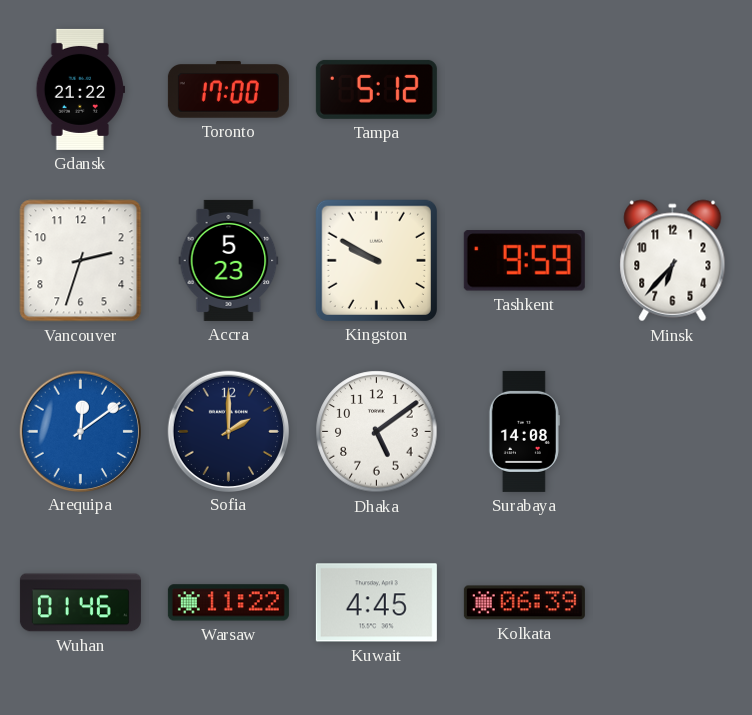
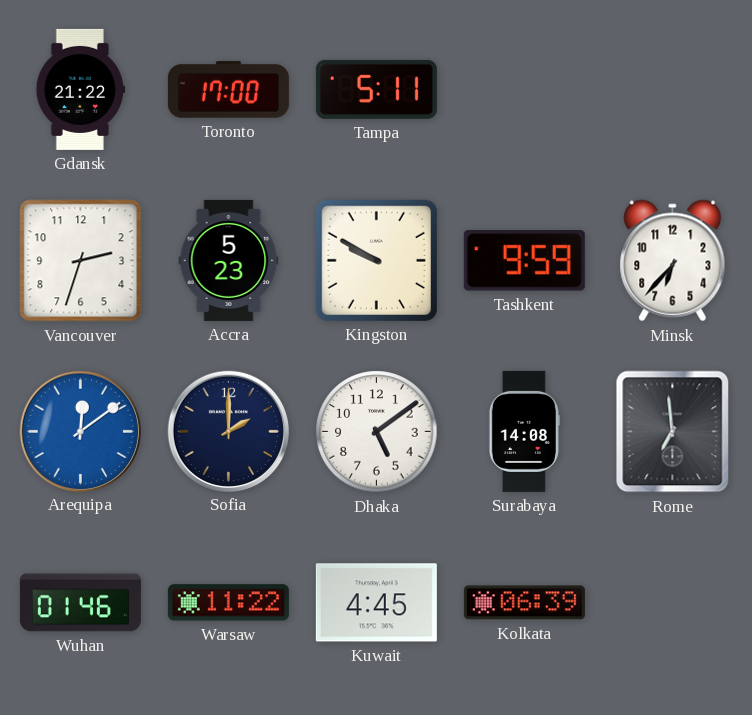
Tampa: 5:12 -> 5:11
Rome: none -> 6:59
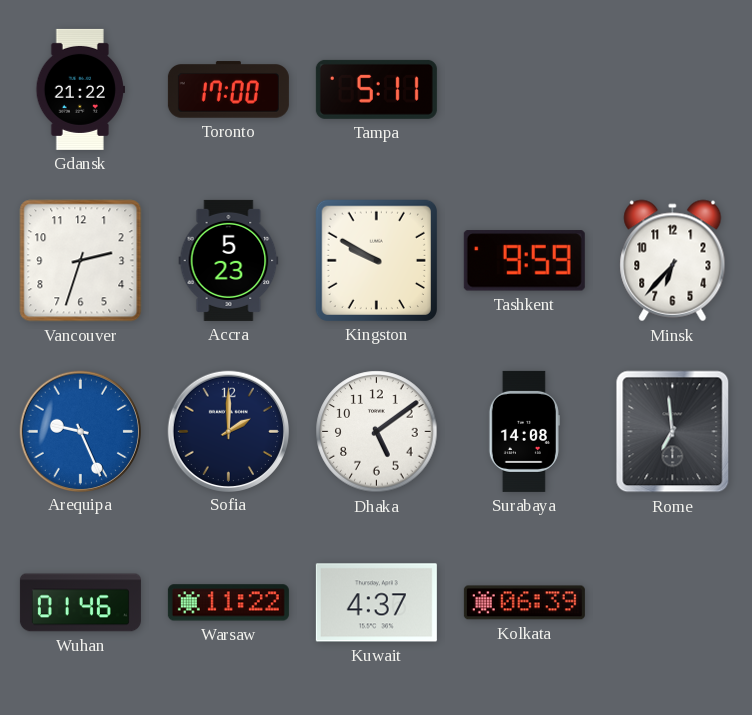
Arequipa: 12:09 -> 9:26
Kuwait: 4:45 -> 4:37
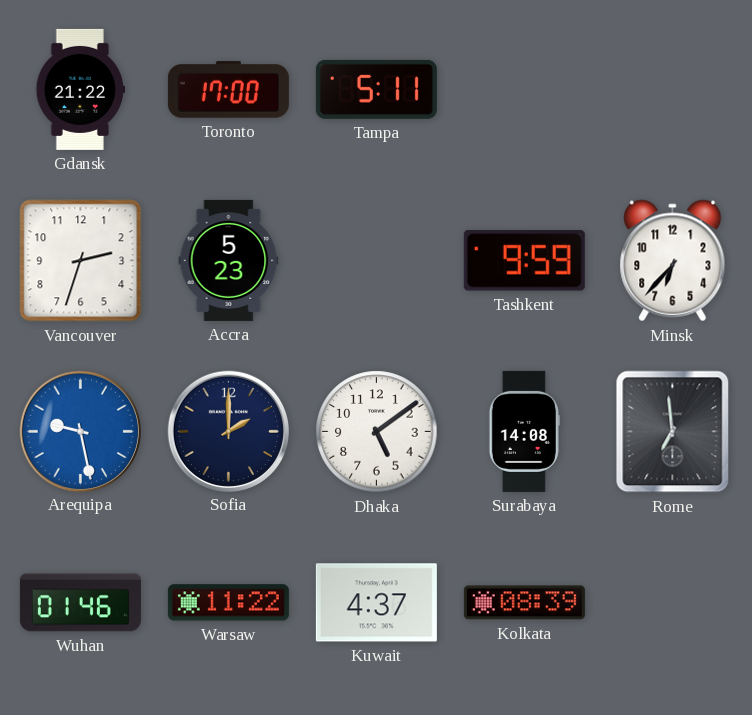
Kingston: 9:50 -> none
Arequipa: 9:26 -> 9:28
Kolkata: 06:39 -> 08:39
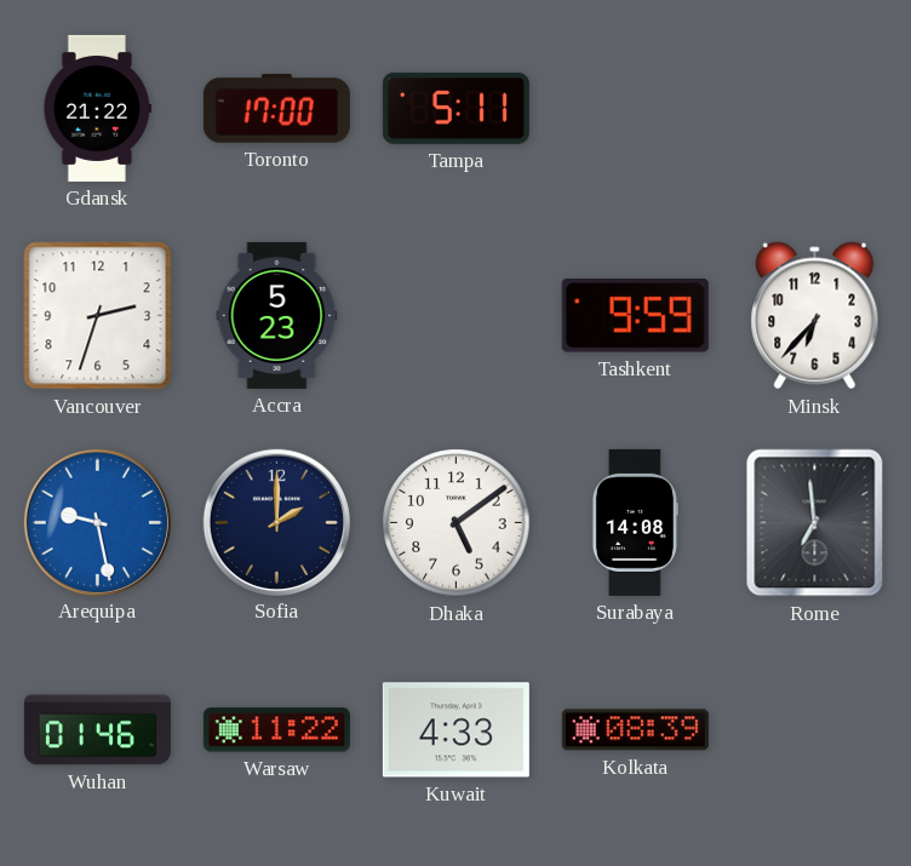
Kuwait: 4:37 -> 4:33
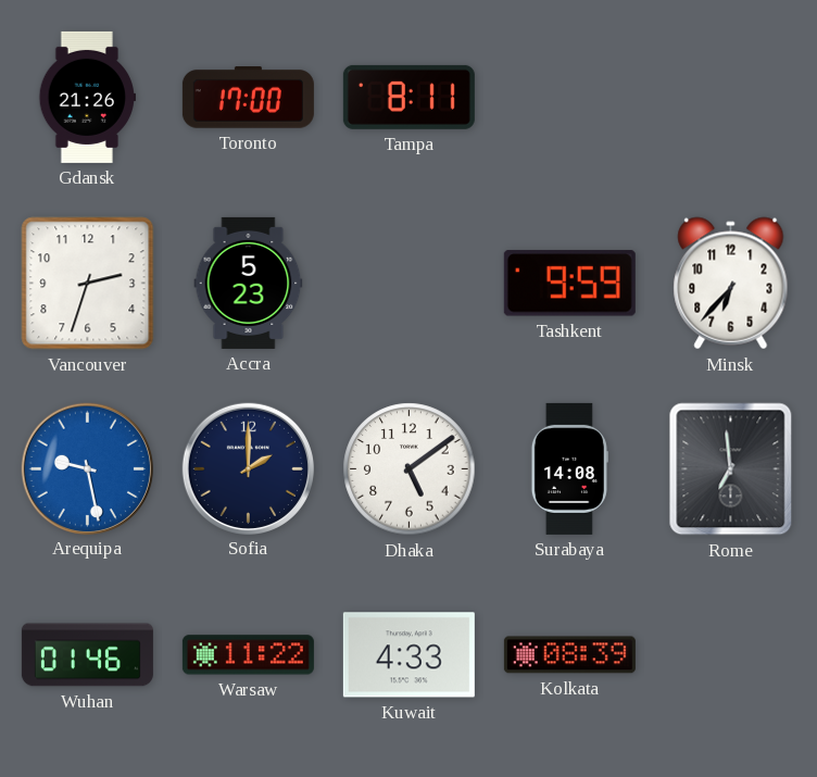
Gdansk: 21:22 -> 21:26
Tampa: 5:11 -> 8:11
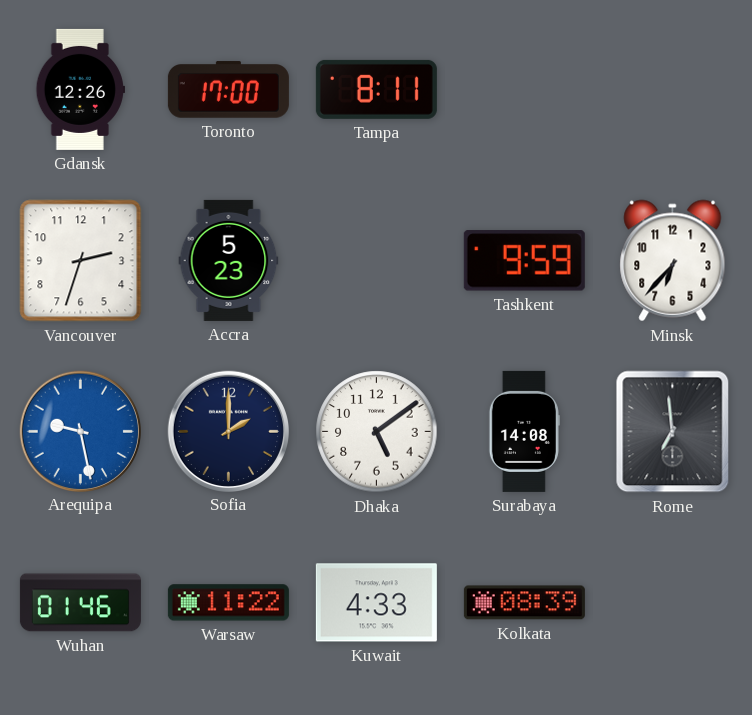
Gdansk: 21:26 -> 12:26
